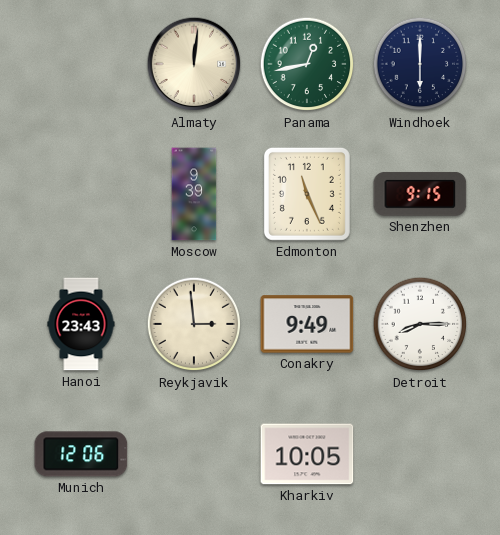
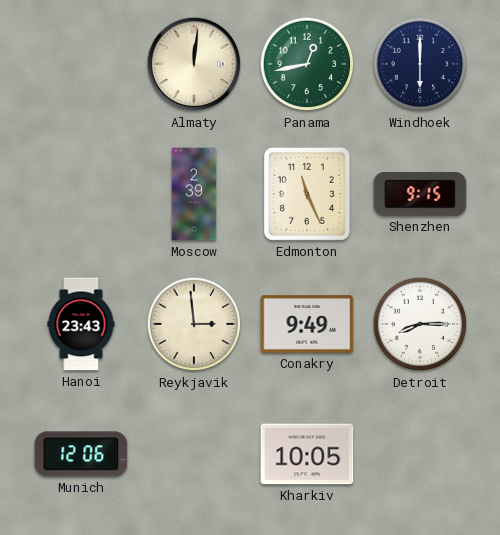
Moscow: 9:39 -> 2:39
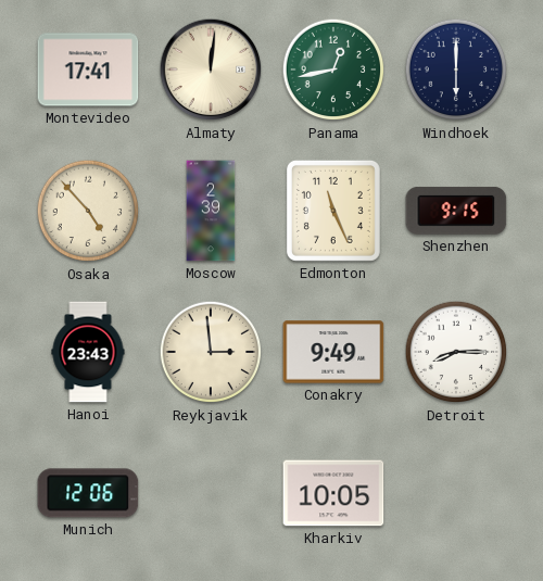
Montevideo: none -> 17:41
Osaka: none -> 4:53
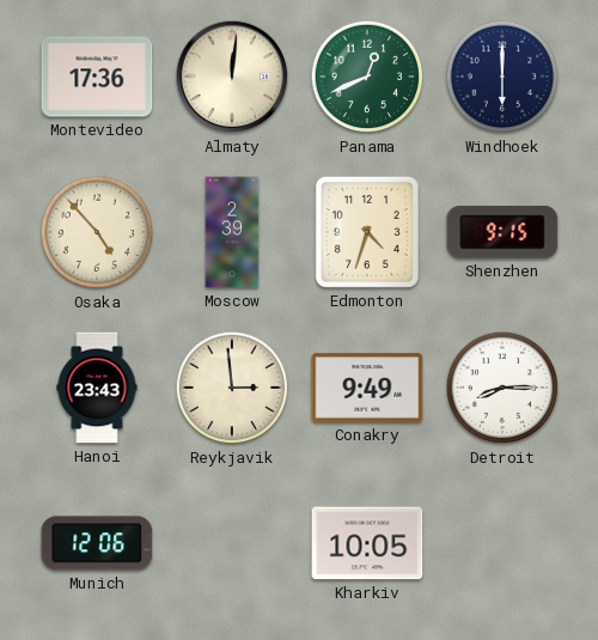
Montevideo: 17:41 -> 17:36
Panama: 12:43 -> 12:41
Edmonton: 11:26 -> 4:33
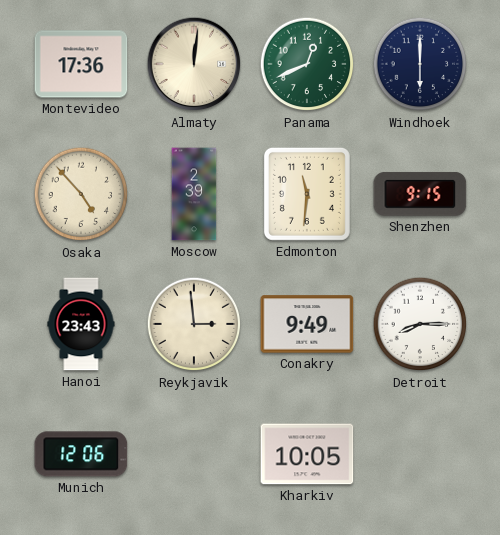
Edmonton: 4:33 -> 11:31
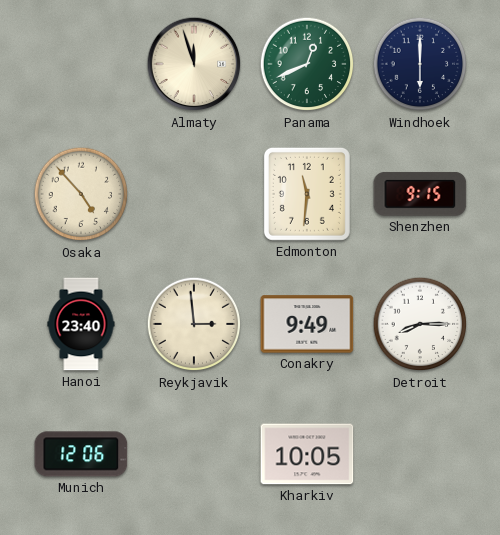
Montevideo: 17:36 -> none
Almaty: 12:01 -> 11:57
Moscow: 2:39 -> none
Hanoi: 23:43 -> 23:40
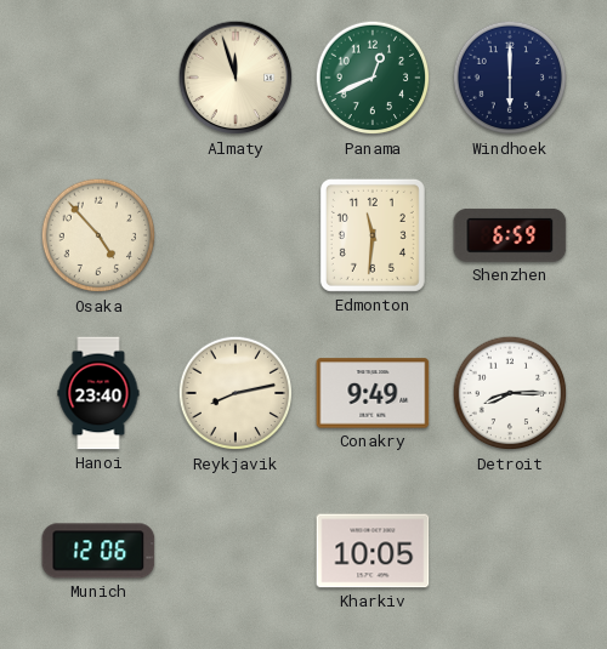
Shenzhen: 9:15 -> 6:59
Reykjavik: 2:59 -> 8:13
